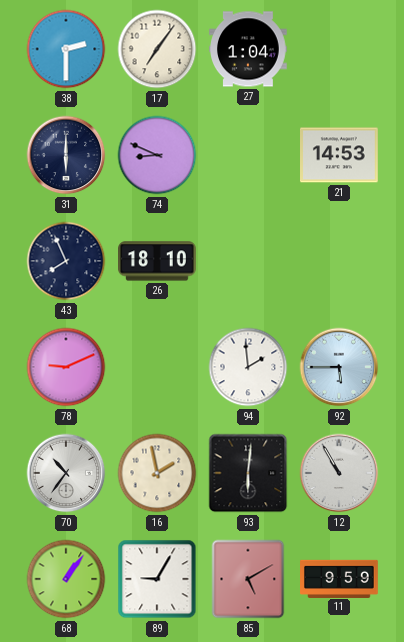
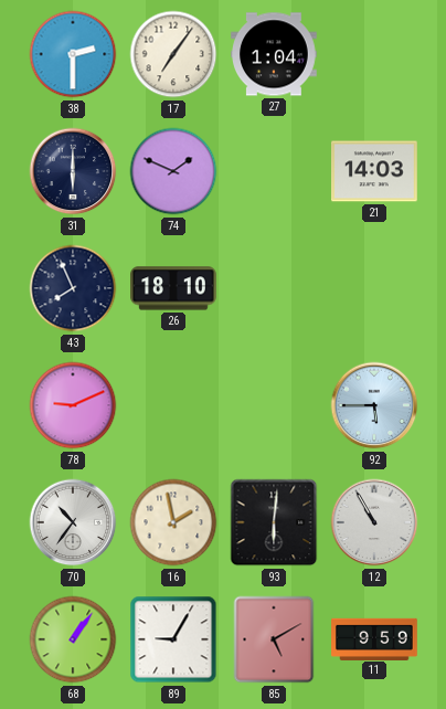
74: 8:49 -> 1:49
21: 14:53 -> 14:03
94: 1:59 -> none
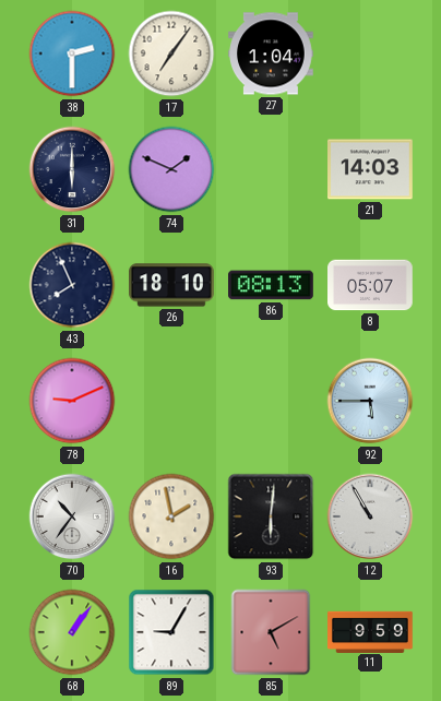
86: none -> 08:13
8: none -> 05:07
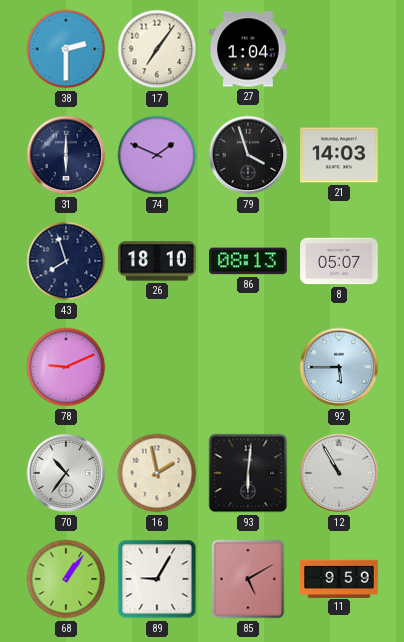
79: none -> 3:57
43: 7:56 -> 7:57
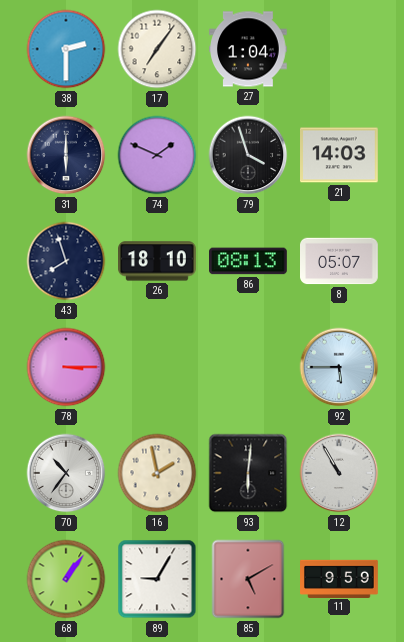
78: 9:11 -> 3:15
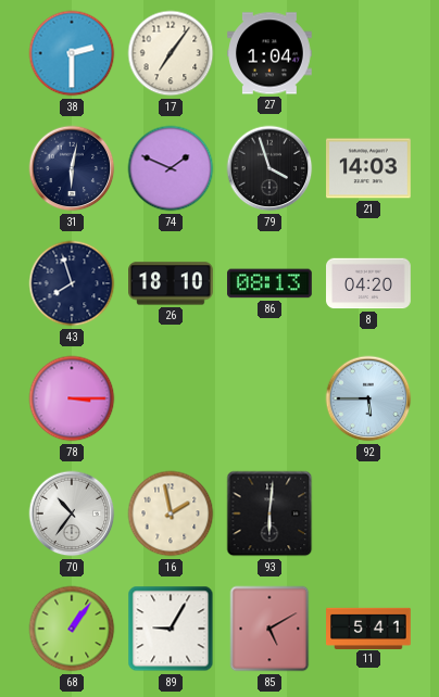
31: 6:00 -> 6:02
8: 05:07 -> 04:20
12: 10:55 -> none
11: 9:59 -> 5:41
